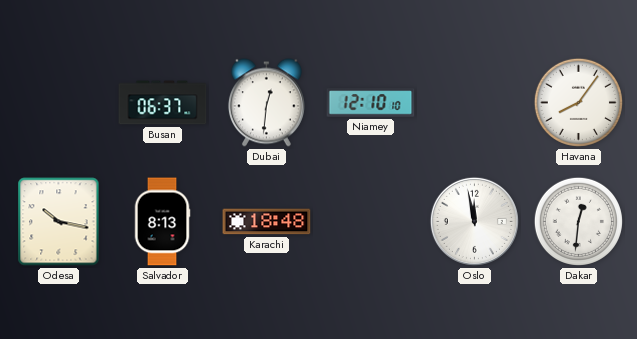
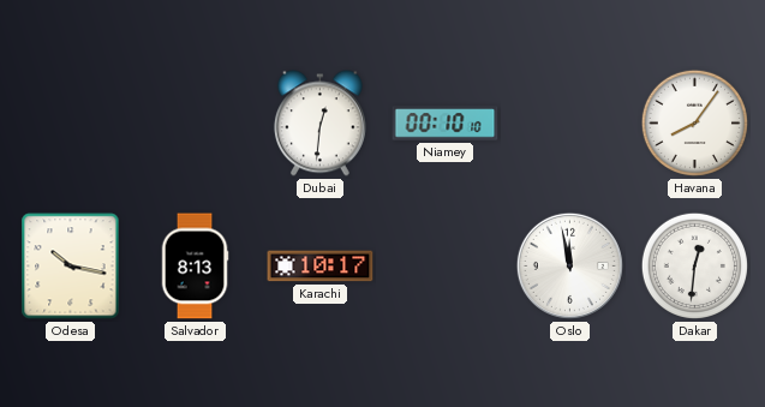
Busan: 06:37 -> none
Niamey: 12:10 -> 00:10
Karachi: 18:48 -> 10:17
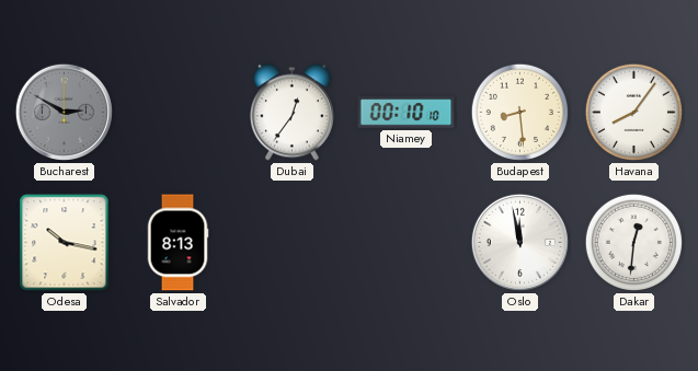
Bucharest: none -> 2:50
Dubai: 12:31 -> 12:36
Budapest: none -> 8:29
Karachi: 10:17 -> none
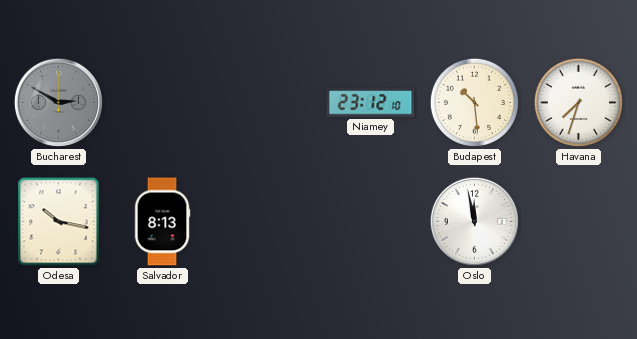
Dubai: 12:36 -> none
Niamey: 00:10 -> 23:12
Budapest: 8:29 -> 10:29
Havana: 8:06 -> 7:33
Dakar: 12:31 -> none
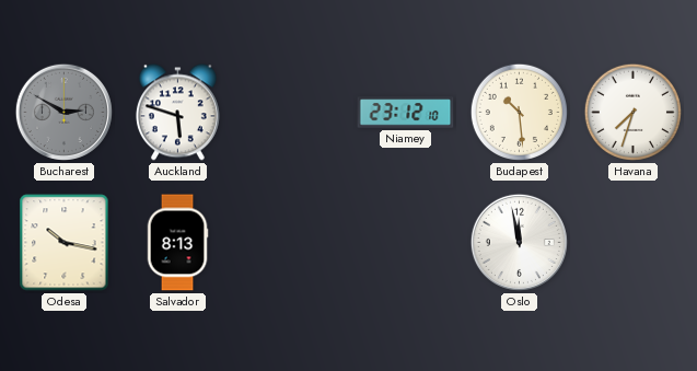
Auckland: none -> 5:48
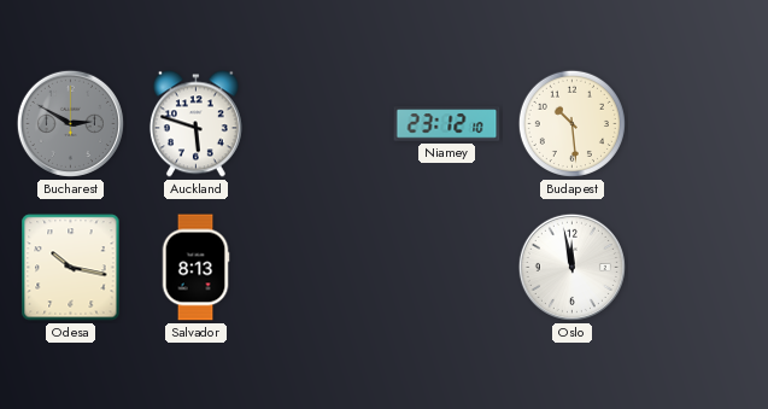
Havana: 7:33 -> none
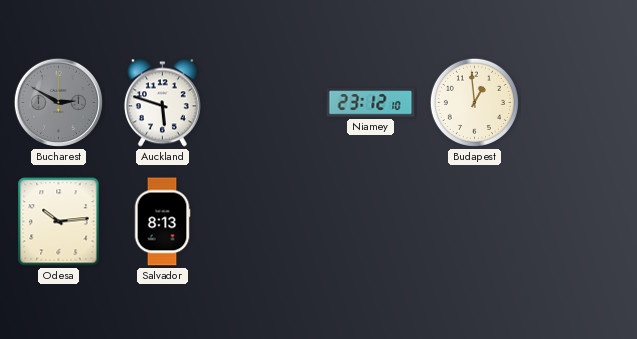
Budapest: 10:29 -> 12:59
Odesa: 10:17 -> 10:14
Oslo: 11:58 -> none
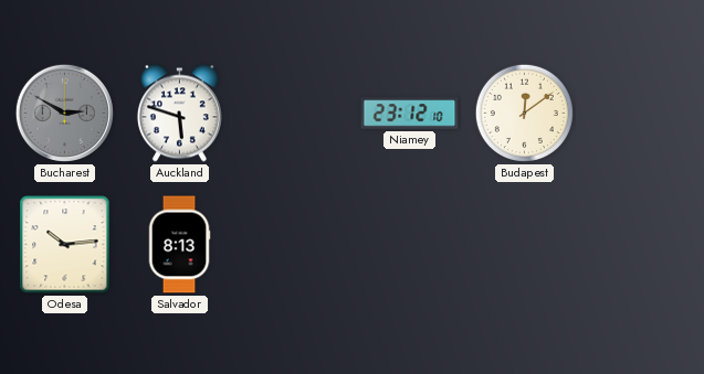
Budapest: 12:59 -> 12:09
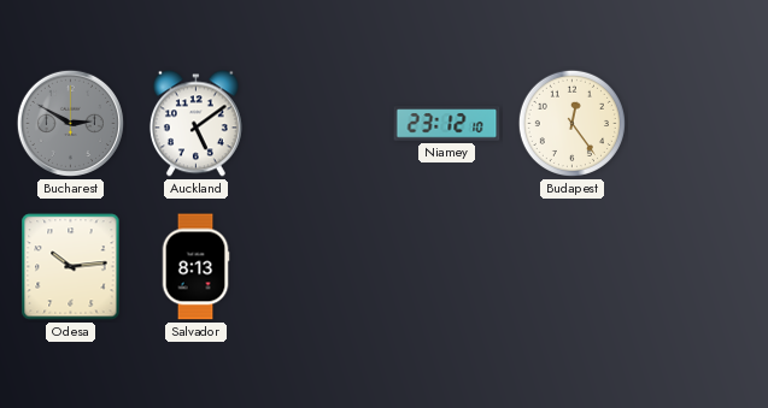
Auckland: 5:48 -> 5:09
Budapest: 12:09 -> 12:24
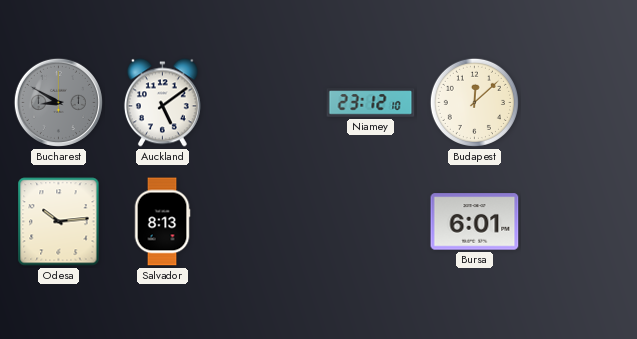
Bucharest: 2:50 -> 8:50
Budapest: 12:24 -> 12:08
Bursa: none -> 6:01
